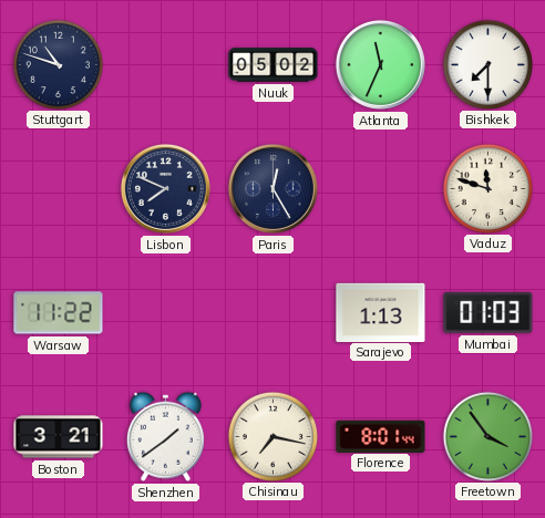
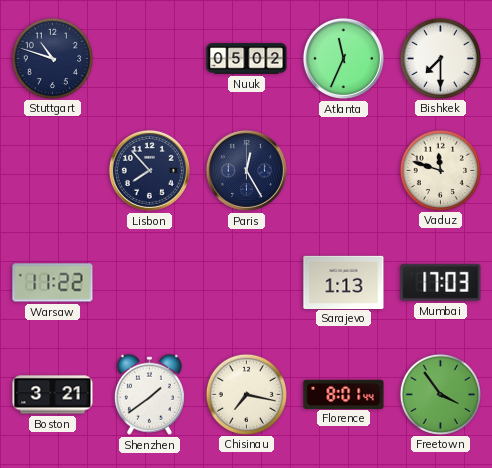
Lisbon: 7:49 -> 7:53
Mumbai: 01:03 -> 17:03
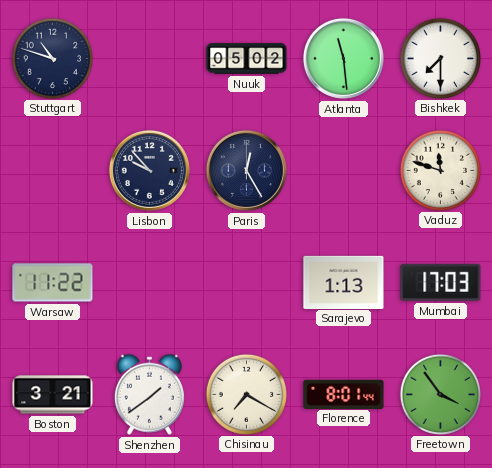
Atlanta: 11:34 -> 11:29
Lisbon: 7:53 -> 9:53
Chisinau: 7:17 -> 7:20
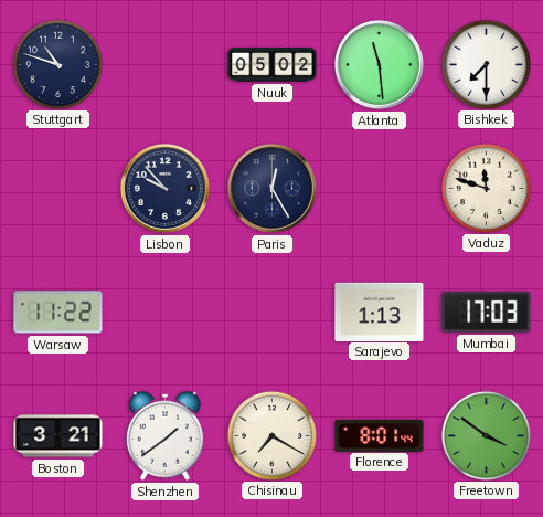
Freetown: 3:54 -> 3:51
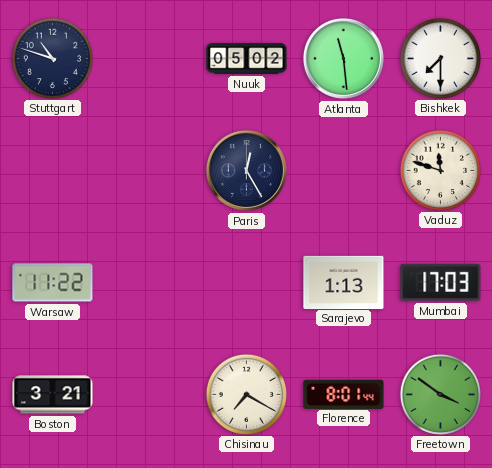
Lisbon: 9:53 -> none
Shenzhen: 1:39 -> none
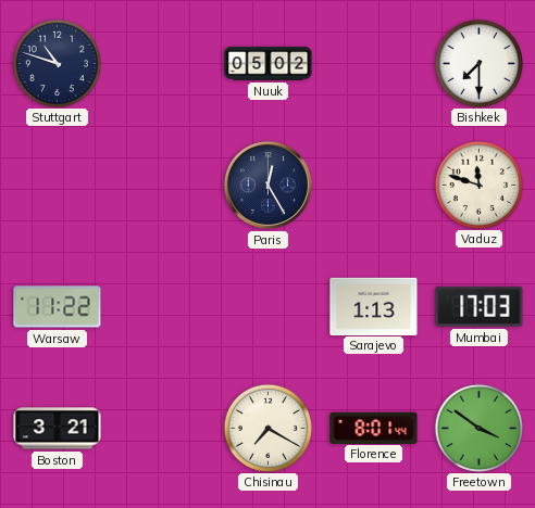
Atlanta: 11:29 -> none
